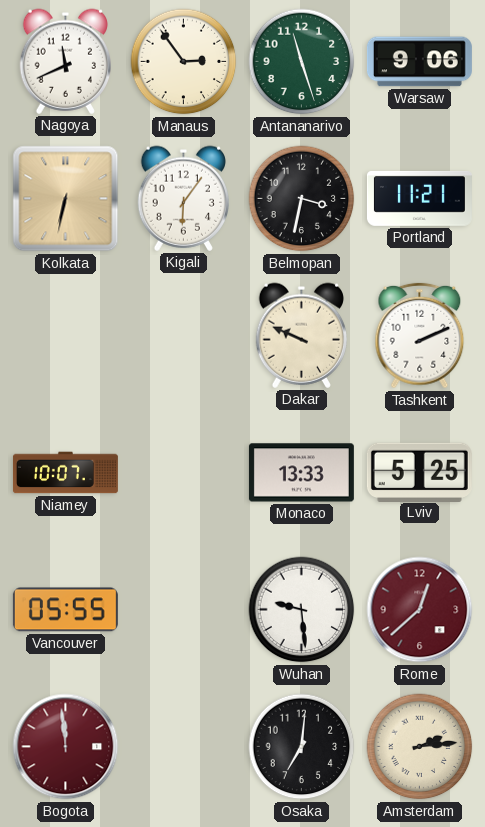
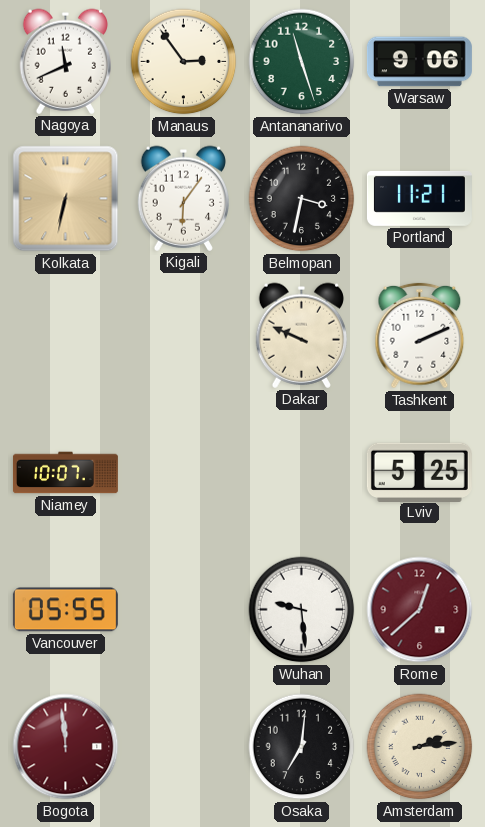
Monaco: 13:33 -> none
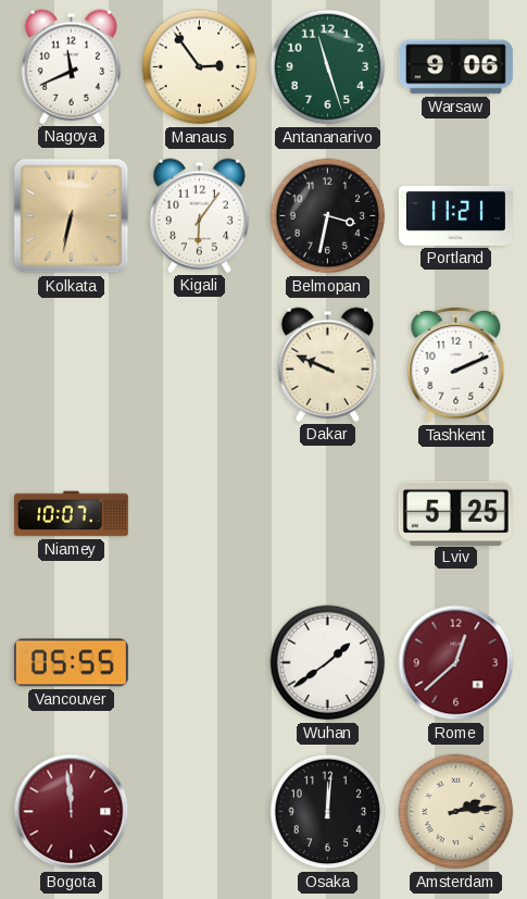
Wuhan: 9:29 -> 1:39
Osaka: 7:01 -> 12:01
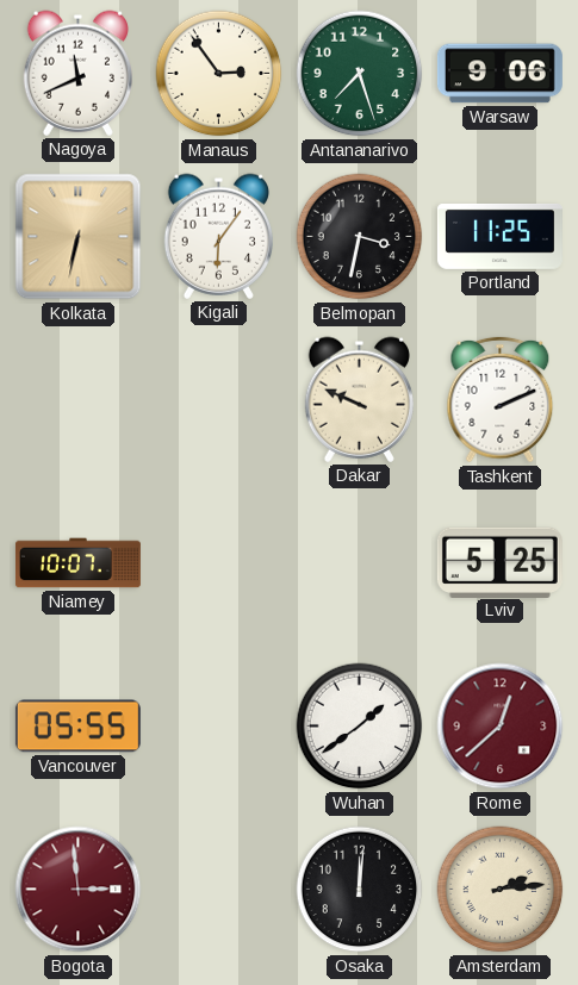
Antananarivo: 11:27 -> 7:27
Portland: 11:21 -> 11:25
Bogota: 11:59 -> 2:59
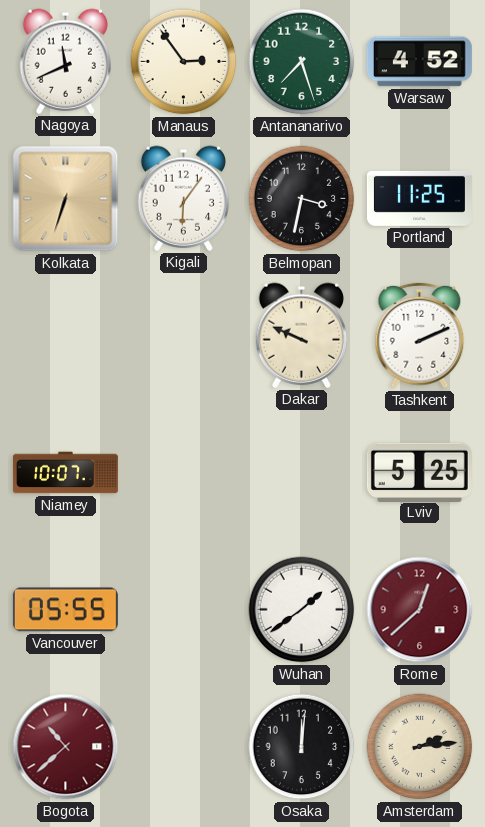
Warsaw: 9:06 -> 4:52
Kolkata: 6:32 -> 6:33
Bogota: 2:59 -> 10:38
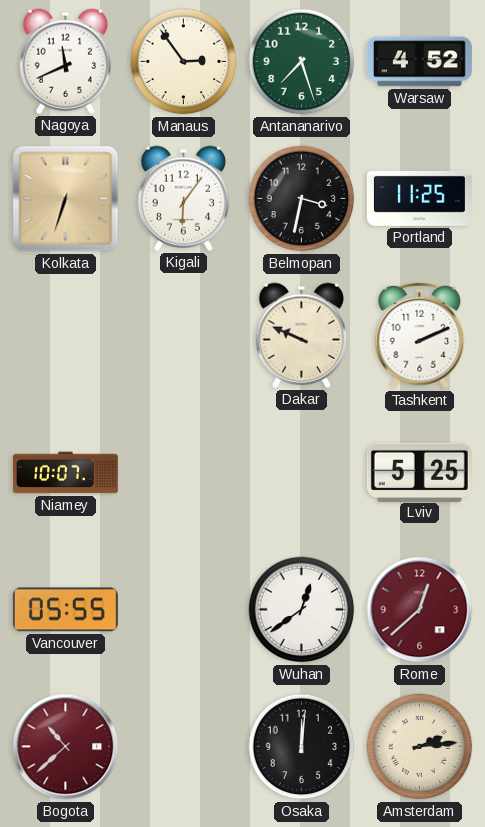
Wuhan: 1:39 -> 12:39
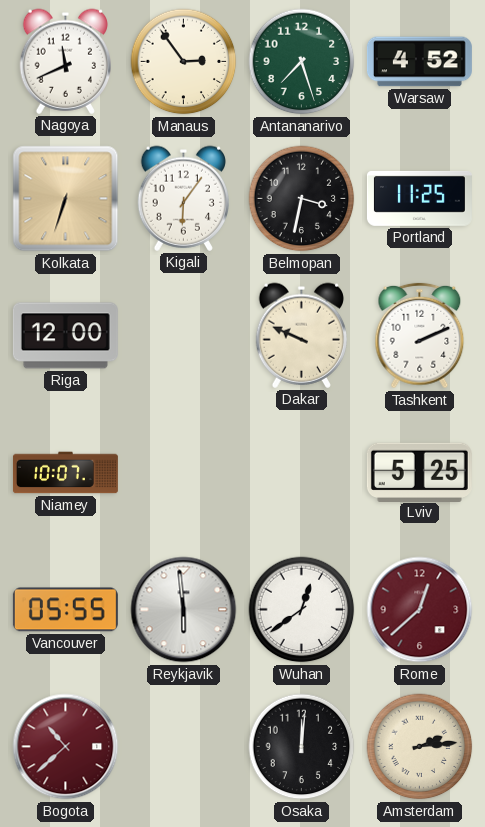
Riga: none -> 12:00
Reykjavik: none -> 5:59
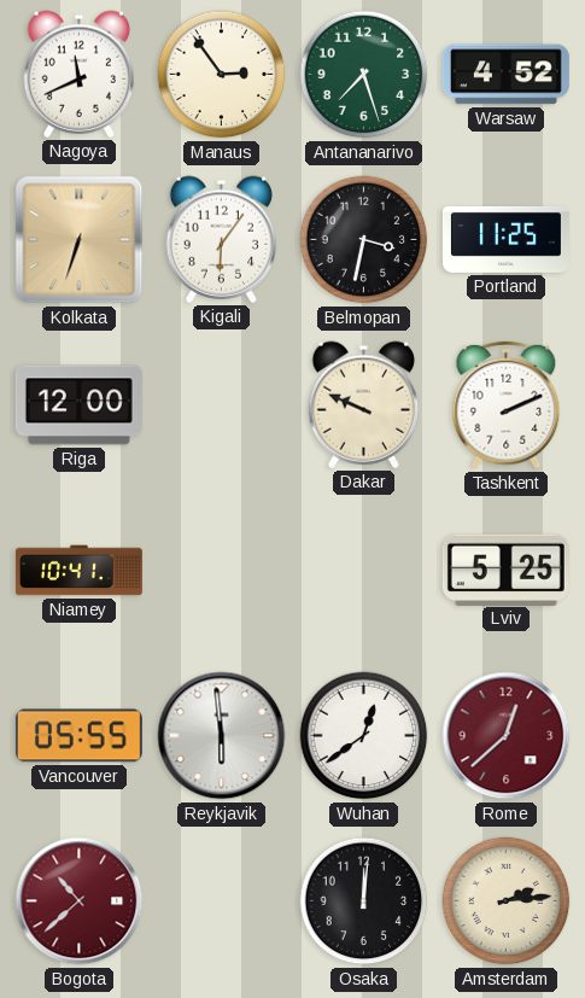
Niamey: 10:07 -> 10:41
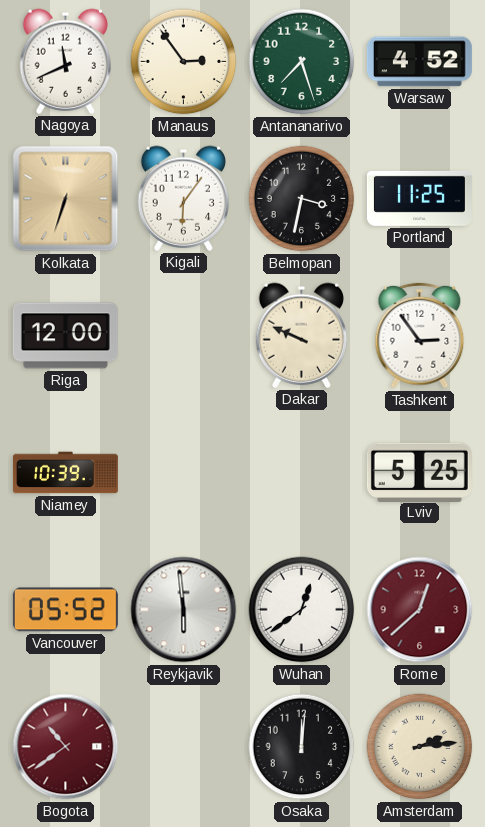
Tashkent: 2:11 -> 2:54
Niamey: 10:41 -> 10:39
Vancouver: 05:55 -> 05:52
Bogota: 10:38 -> 10:39
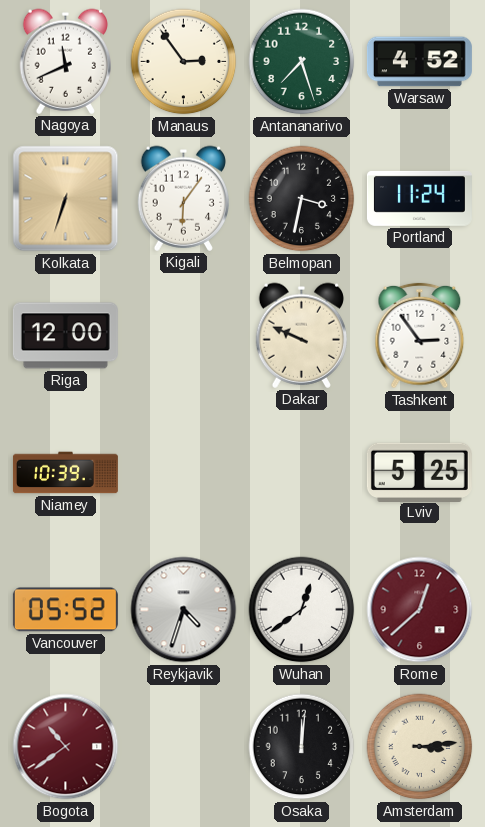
Portland: 11:25 -> 11:24
Reykjavik: 5:59 -> 4:33
Amsterdam: 2:14 -> 3:14
